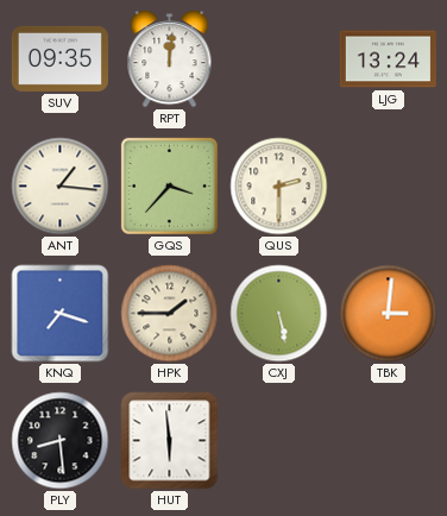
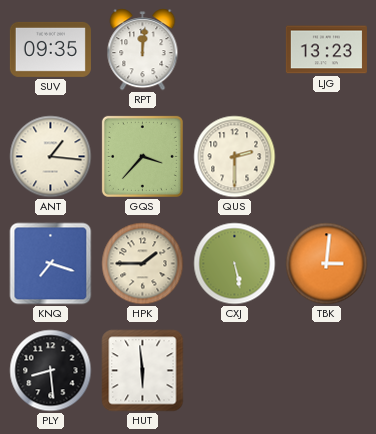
LJG: 13:24 -> 13:23
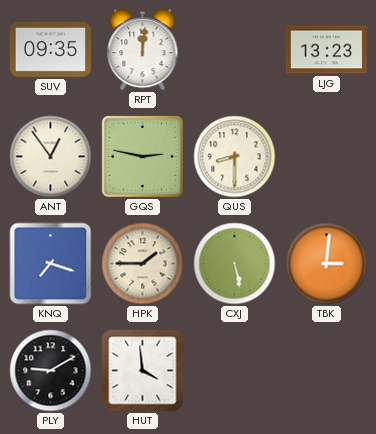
ANT: 1:16 -> 12:54
GQS: 3:37 -> 2:47
QUS: 2:30 -> 8:30
PLY: 8:29 -> 9:10
HUT: 5:59 -> 3:59
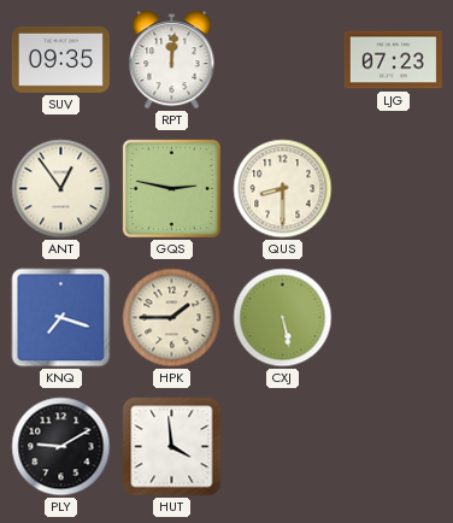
LJG: 13:23 -> 07:23
TBK: 3:01 -> none
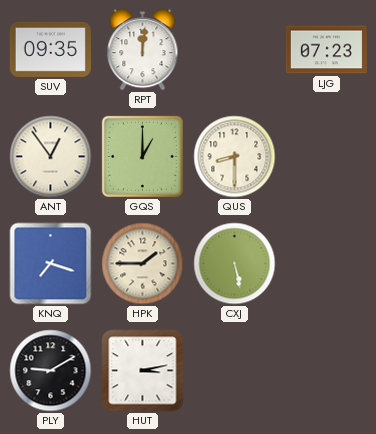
GQS: 2:47 -> 1:00
HUT: 3:59 -> 3:13
